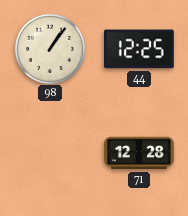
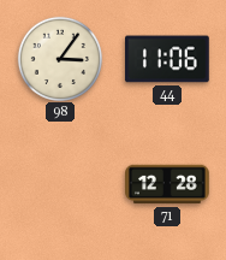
98: 1:06 -> 3:06
44: 12:25 -> 11:06
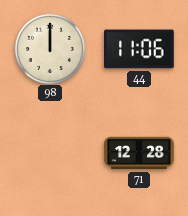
98: 3:06 -> 12:00
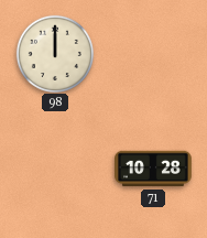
44: 11:06 -> none
71: 12:28 -> 10:28
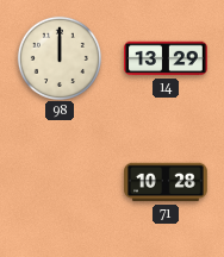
14: none -> 13:29
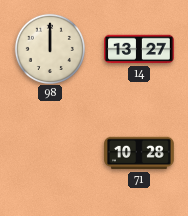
14: 13:29 -> 13:27
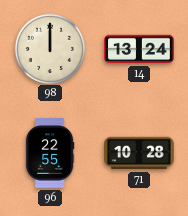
14: 13:27 -> 13:24
96: none -> 22:55
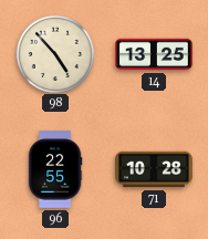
98: 12:00 -> 4:53
14: 13:24 -> 13:25
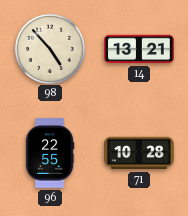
14: 13:25 -> 13:21
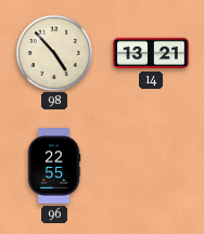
71: 10:28 -> none
